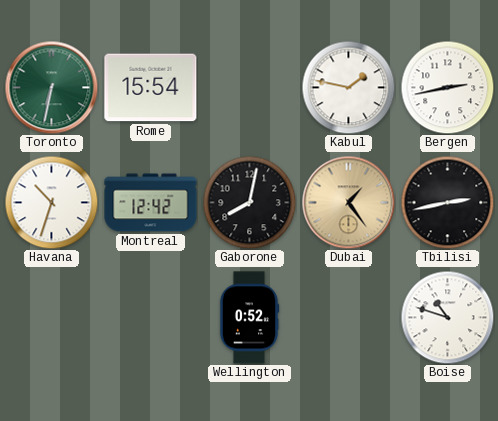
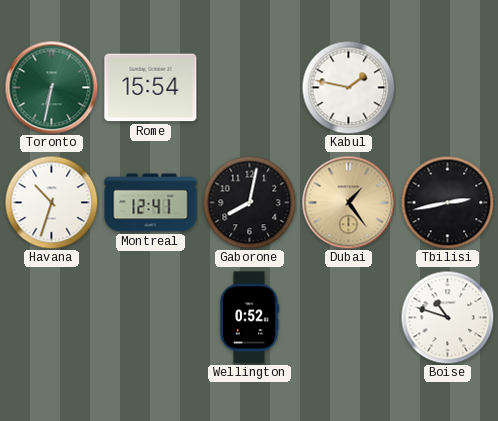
Bergen: 2:43 -> none
Montreal: 12:42 -> 12:41
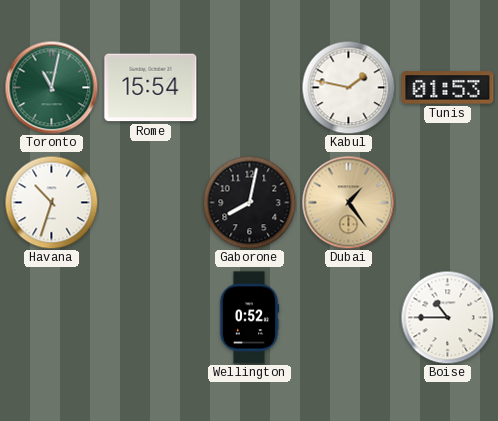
Toronto: 6:32 -> 11:02
Tunis: none -> 01:53
Montreal: 12:41 -> none
Tbilisi: 2:43 -> none
Boise: 10:48 -> 10:45
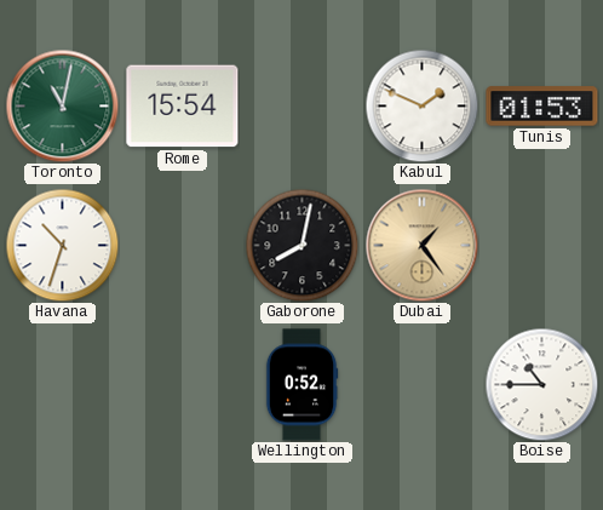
Kabul: 1:47 -> 1:49
